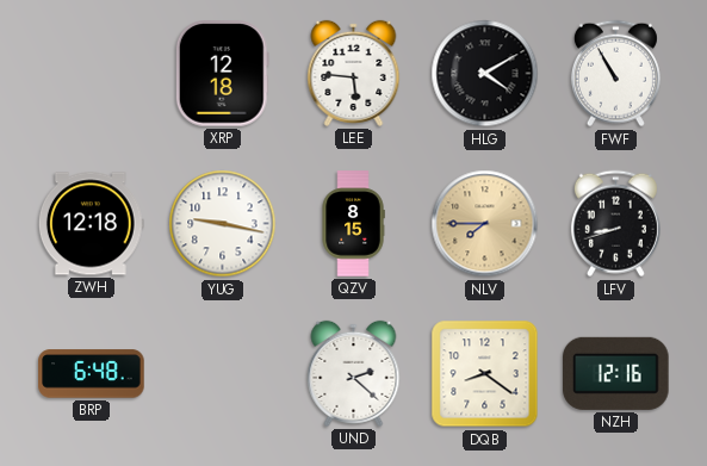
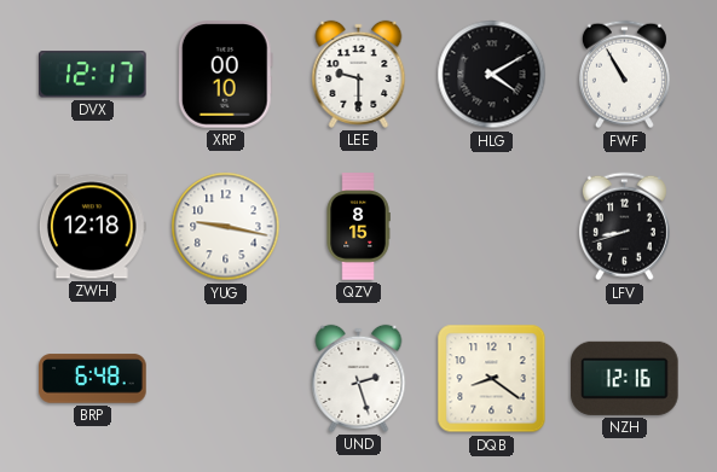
DVX: none -> 12:17
XRP: 12:18 -> 00:10
LEE: 5:46 -> 9:30
NLV: 7:45 -> none
UND: 2:22 -> 2:27
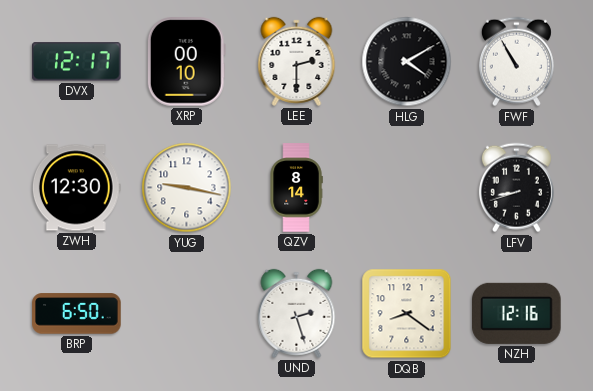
LEE: 9:30 -> 2:30
ZWH: 12:18 -> 12:30
QZV: 8:15 -> 8:14
BRP: 6:48 -> 6:50
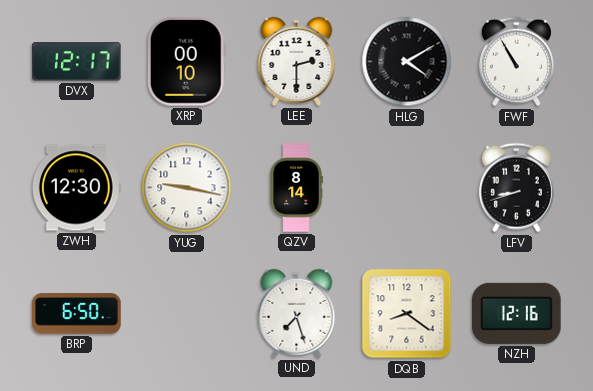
UND: 2:27 -> 7:27
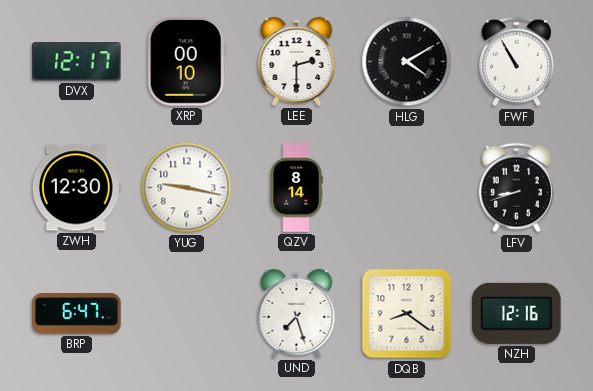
BRP: 6:50 -> 6:47
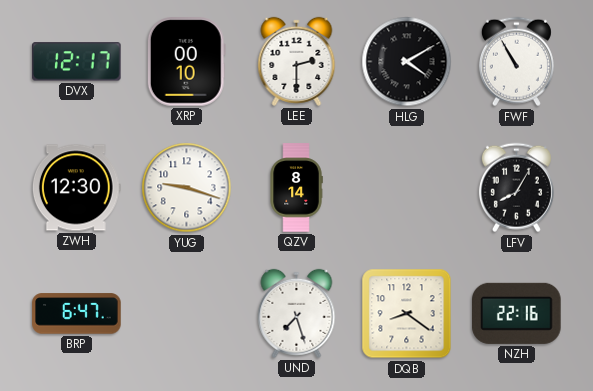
YUG: 9:17 -> 9:18
LFV: 8:42 -> 8:05
NZH: 12:16 -> 22:16
